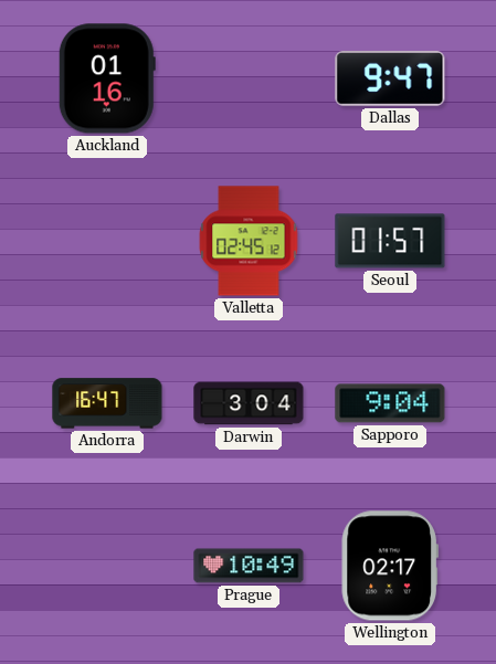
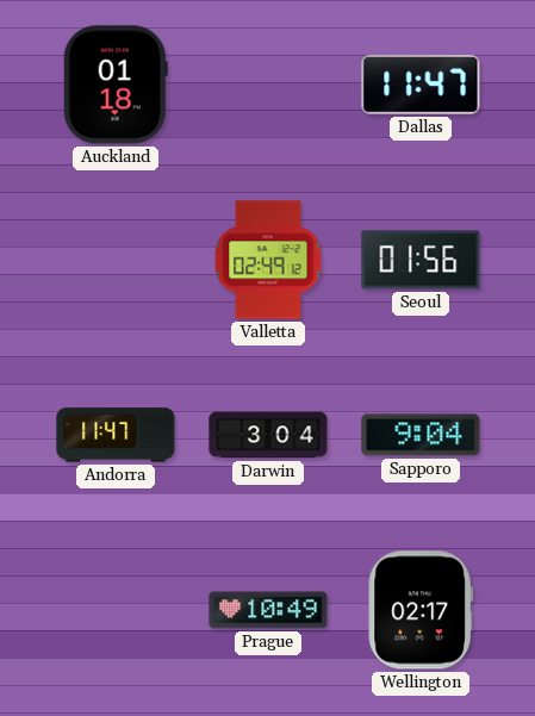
Auckland: 01:16 -> 01:18
Dallas: 9:47 -> 11:47
Valletta: 02:45 -> 02:49
Seoul: 01:57 -> 01:56
Andorra: 16:47 -> 11:47
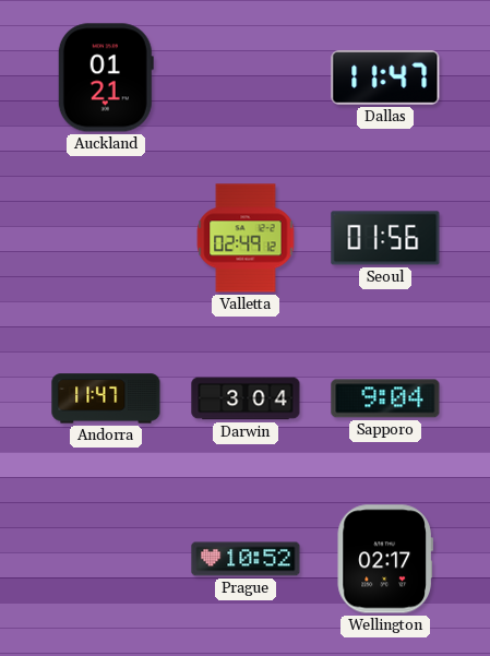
Auckland: 01:18 -> 01:21
Prague: 10:49 -> 10:52
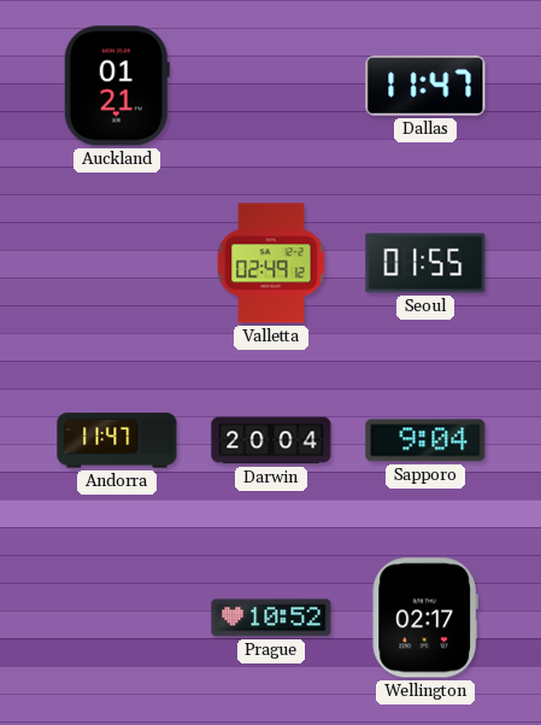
Seoul: 01:56 -> 01:55
Darwin: 3:04 -> 20:04
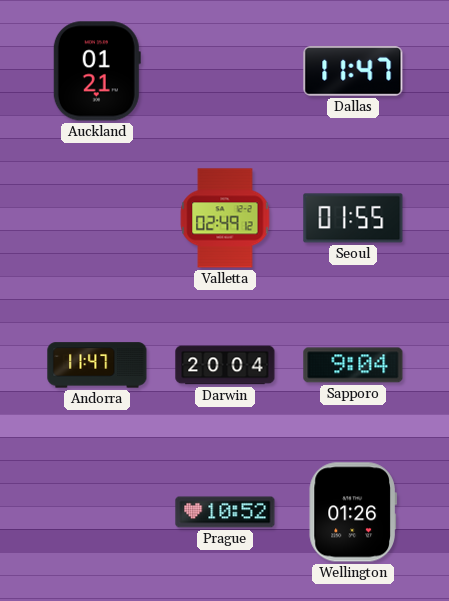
Wellington: 02:17 -> 01:26
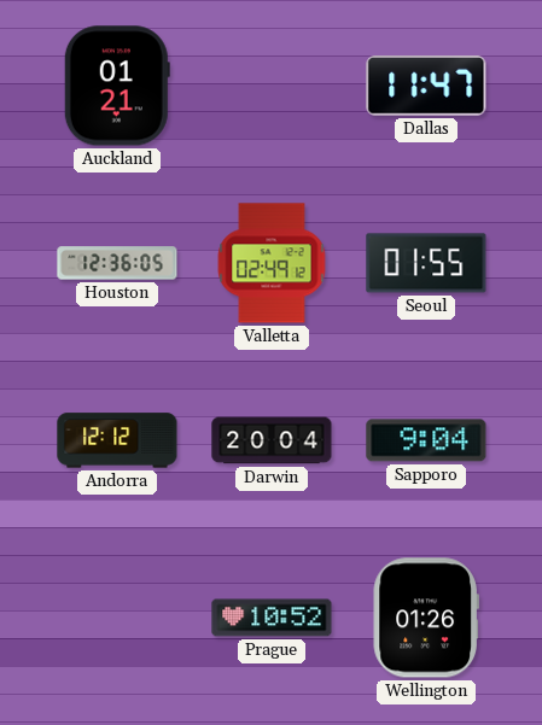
Houston: none -> 12:36
Andorra: 11:47 -> 12:12
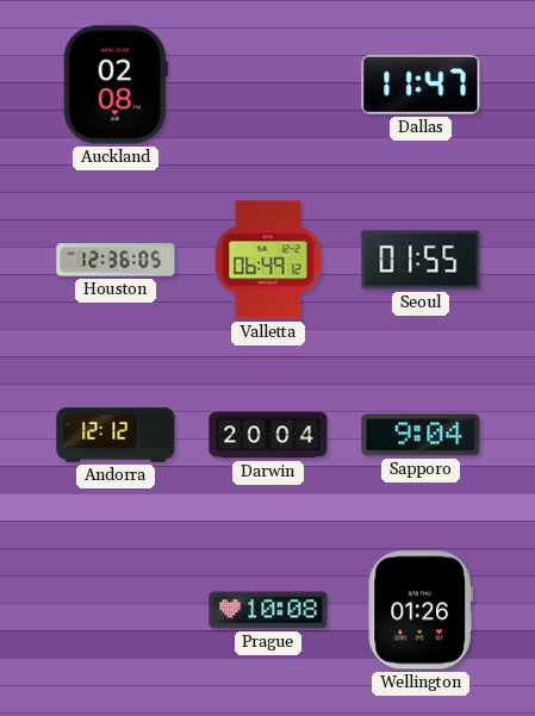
Auckland: 01:21 -> 02:08
Valletta: 02:49 -> 06:49
Prague: 10:52 -> 10:08
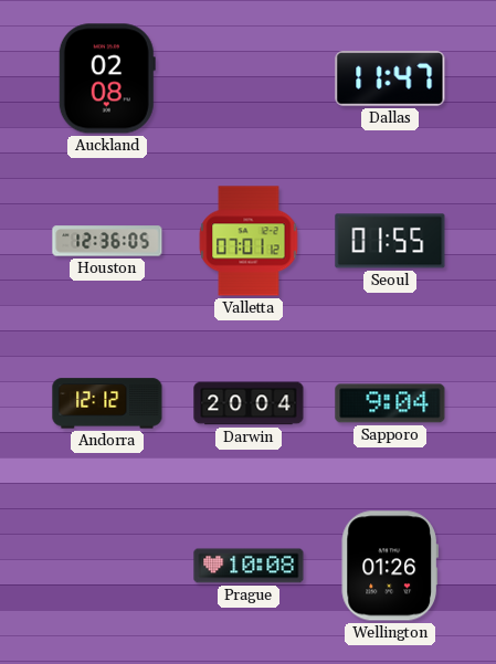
Valletta: 06:49 -> 07:01
